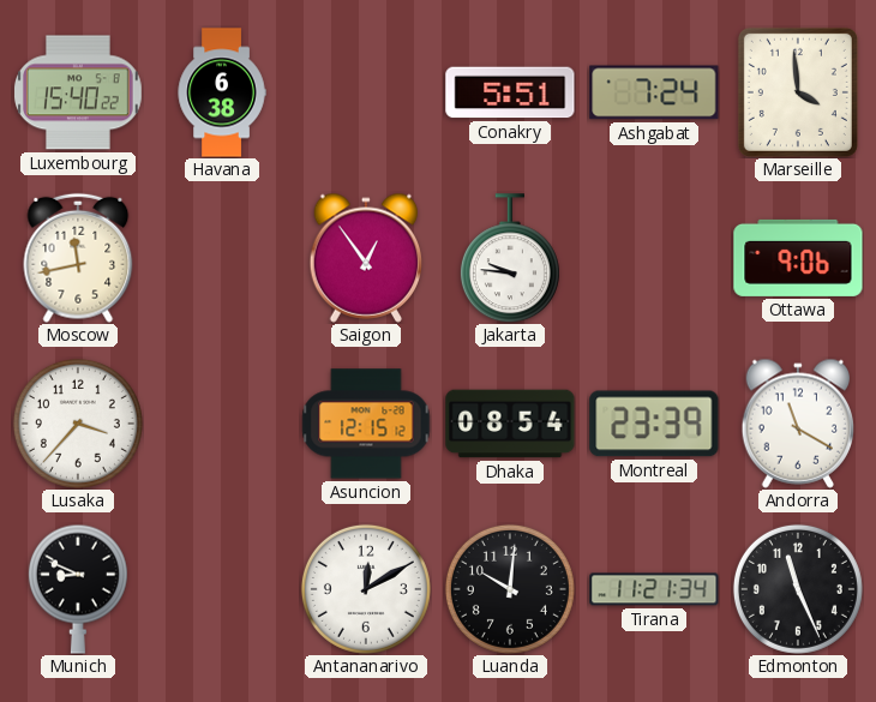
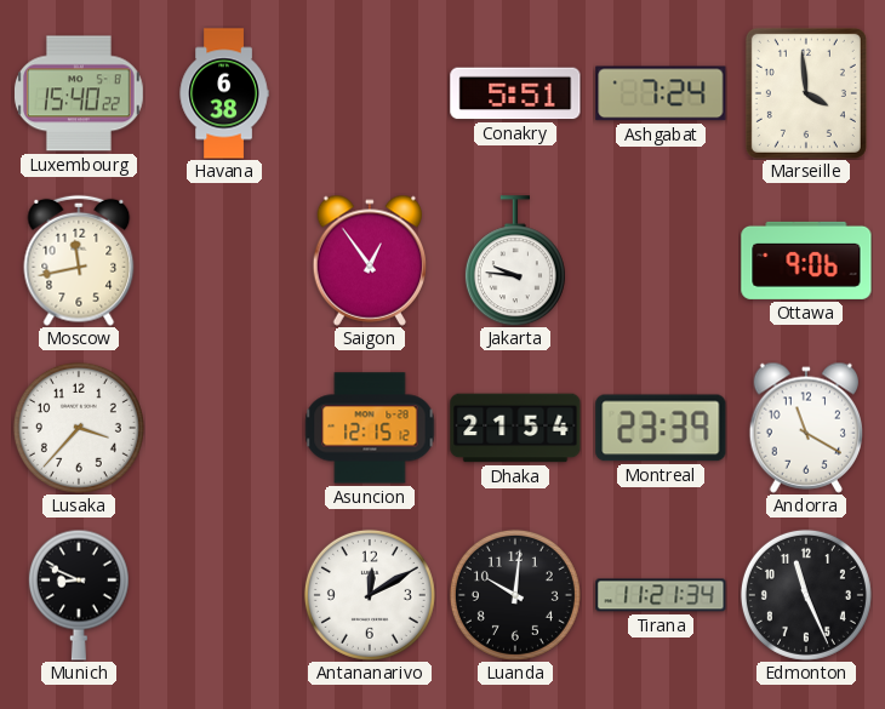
Dhaka: 08:54 -> 21:54
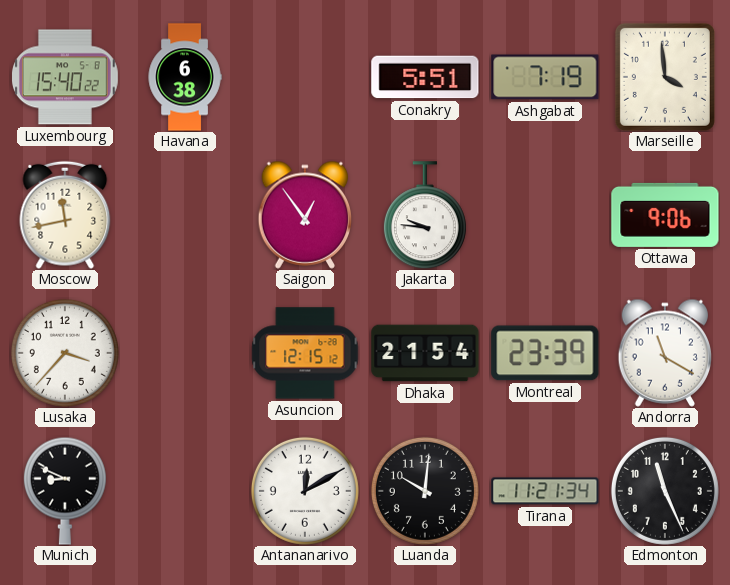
Ashgabat: 7:24 -> 7:19
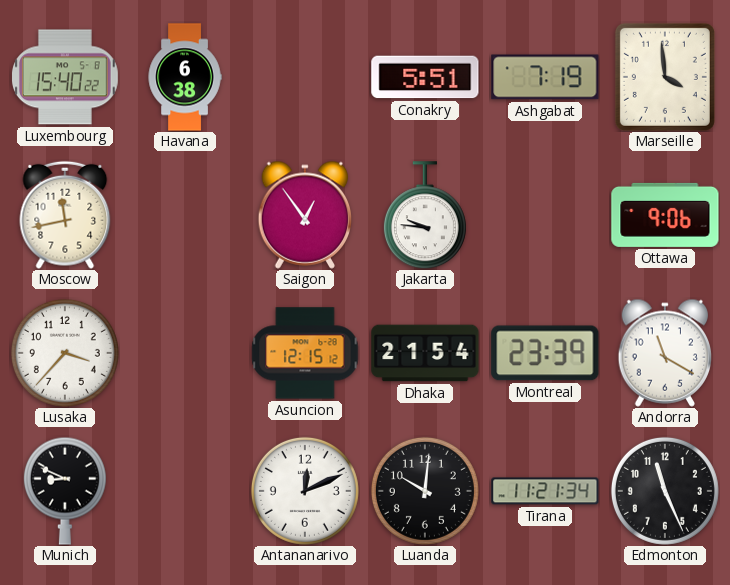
Antananarivo: 12:10 -> 12:11
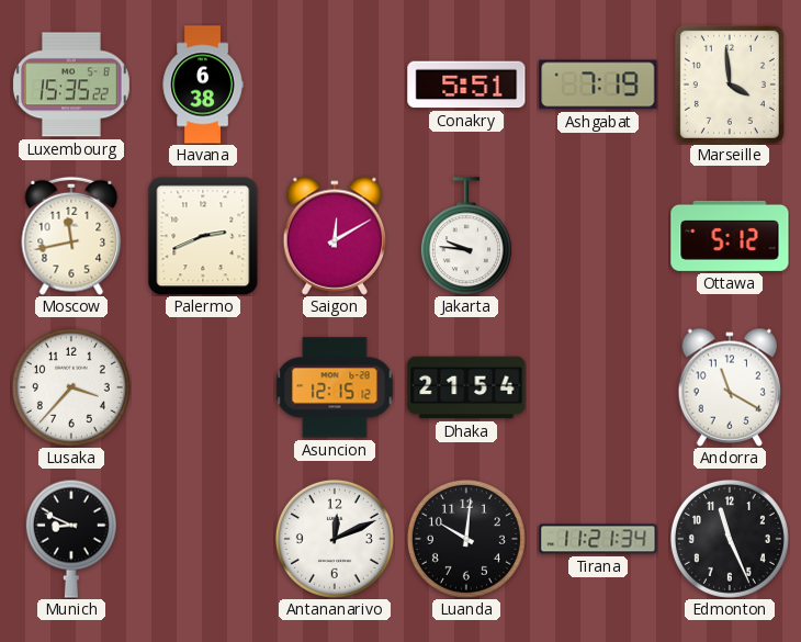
Luxembourg: 15:40 -> 15:35
Palermo: none -> 2:41
Saigon: 12:54 -> 12:10
Ottawa: 9:06 -> 5:12
Montreal: 23:39 -> none
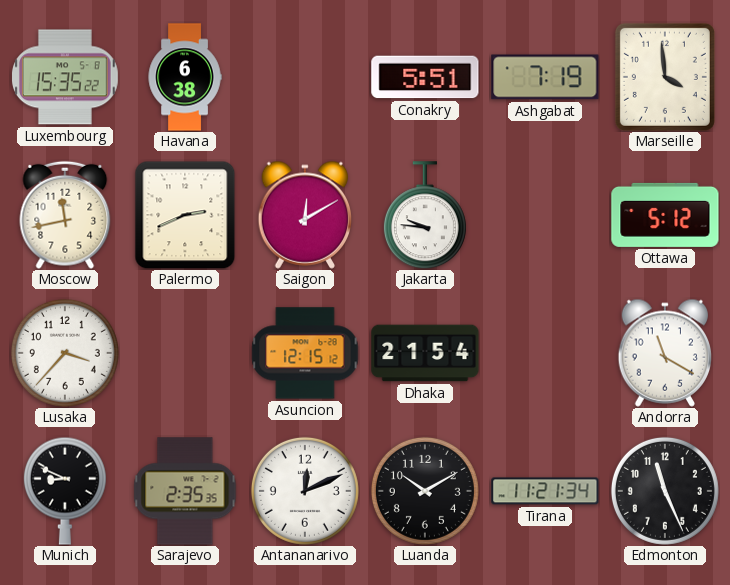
Sarajevo: none -> 2:35
Luanda: 10:01 -> 10:10
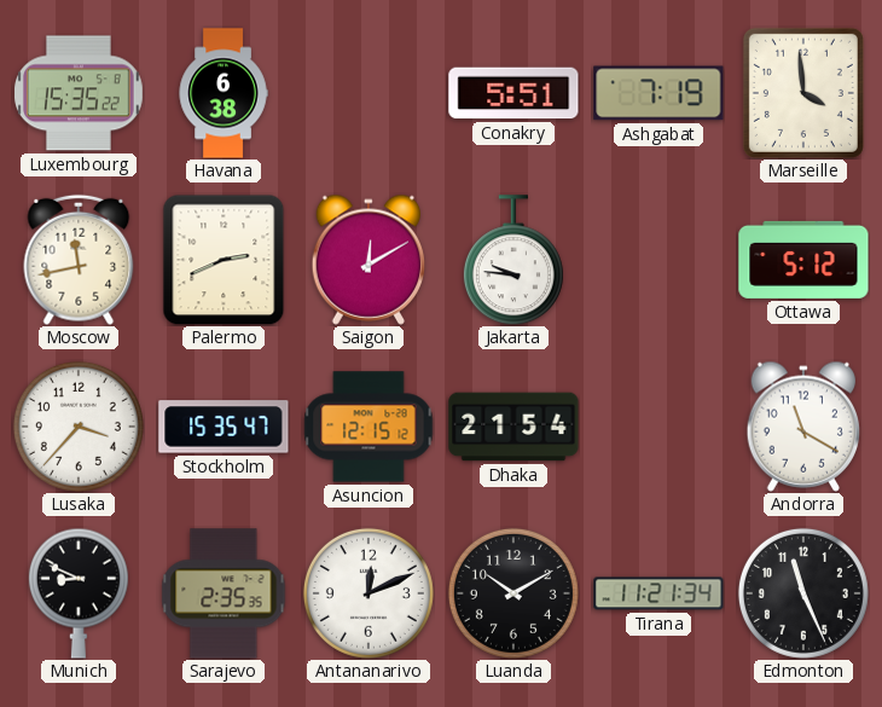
Stockholm: none -> 15:35
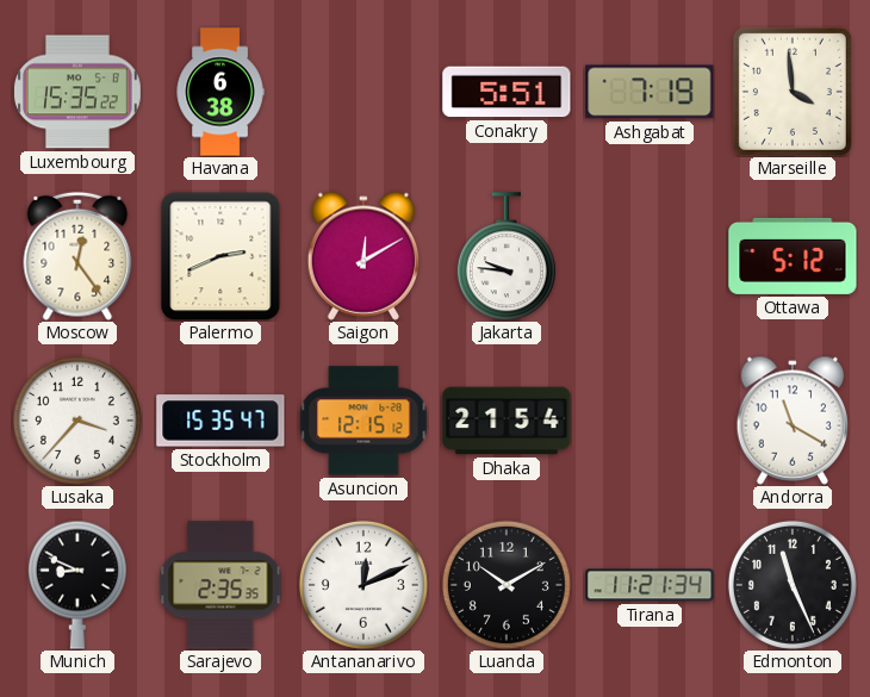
Moscow: 11:43 -> 12:24
